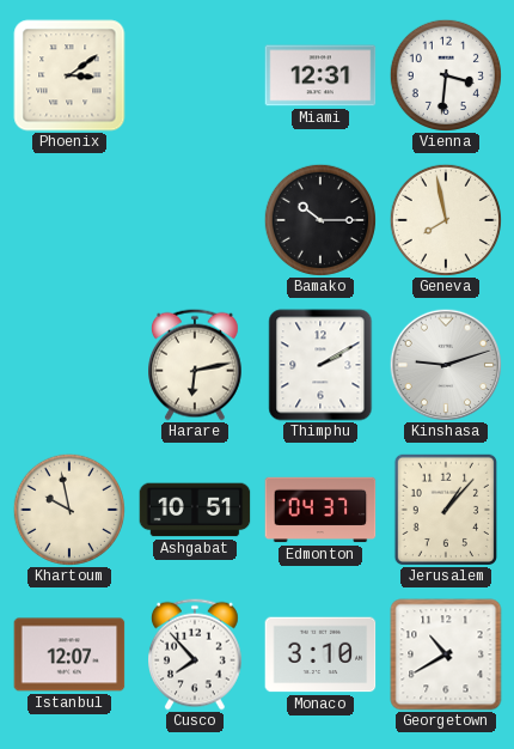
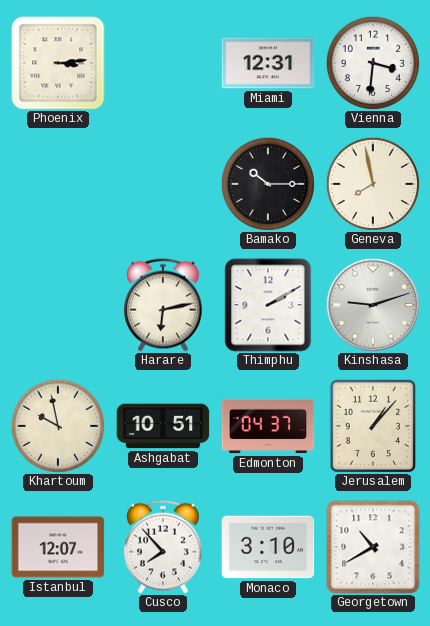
Phoenix: 3:09 -> 3:14
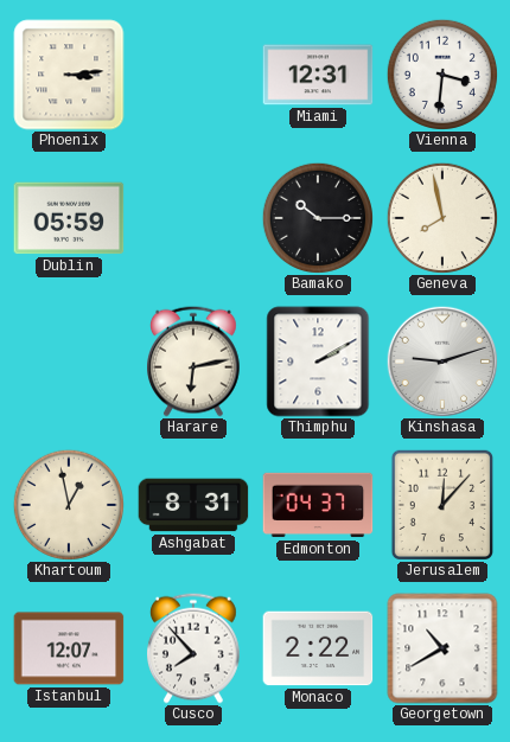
Dublin: none -> 05:59
Khartoum: 9:58 -> 12:58
Ashgabat: 10:51 -> 8:31
Jerusalem: 1:07 -> 12:07
Monaco: 3:10 -> 2:22
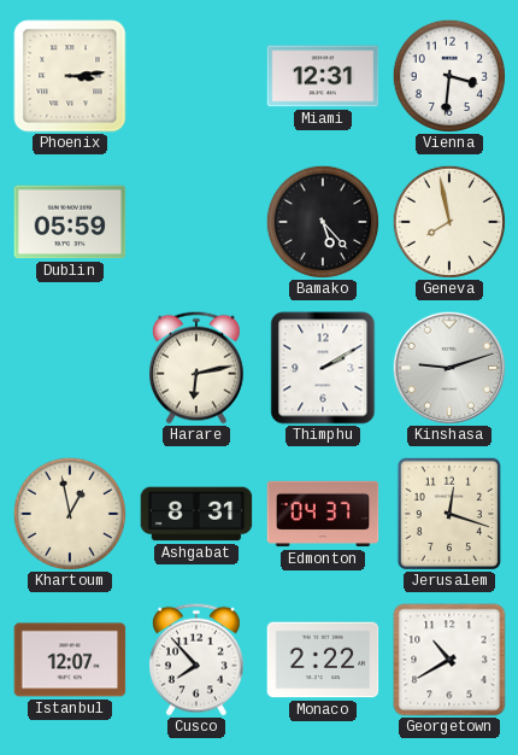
Bamako: 10:15 -> 5:23
Jerusalem: 12:07 -> 12:18
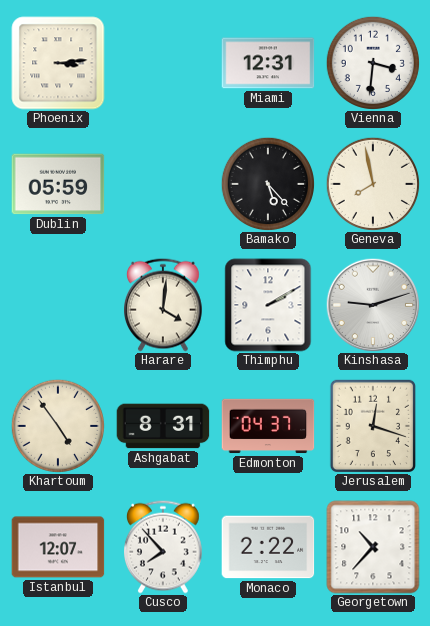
Harare: 6:13 -> 4:01
Khartoum: 12:58 -> 4:54
Georgetown: 10:40 -> 10:37
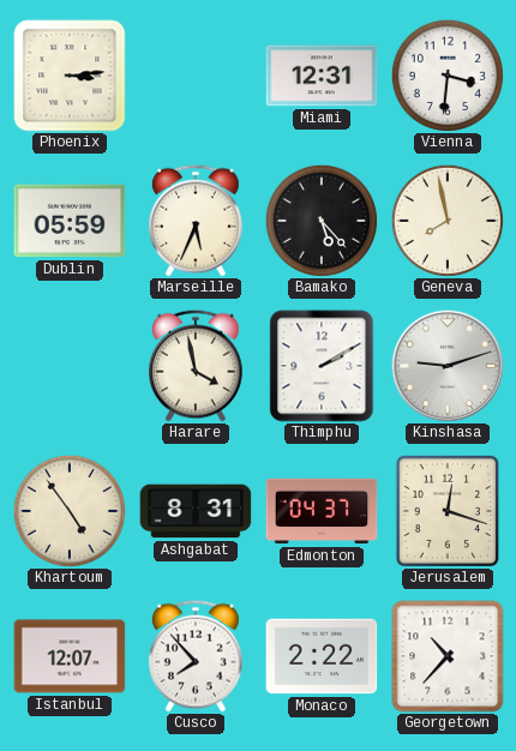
Marseille: none -> 5:34
Harare: 4:01 -> 3:58
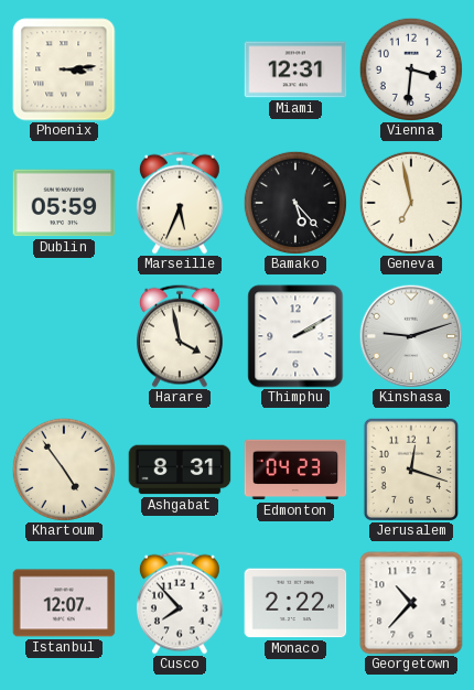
Geneva: 7:58 -> 6:58
Edmonton: 04:37 -> 04:23
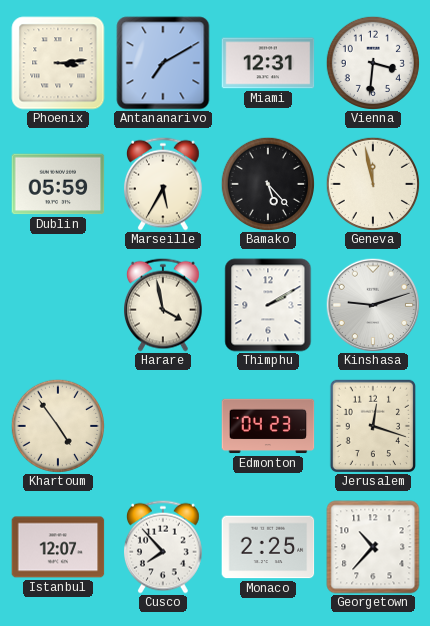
Antananarivo: none -> 7:10
Marseille: 5:34 -> 5:35
Geneva: 6:58 -> 11:58
Ashgabat: 8:31 -> none
Monaco: 2:22 -> 2:25
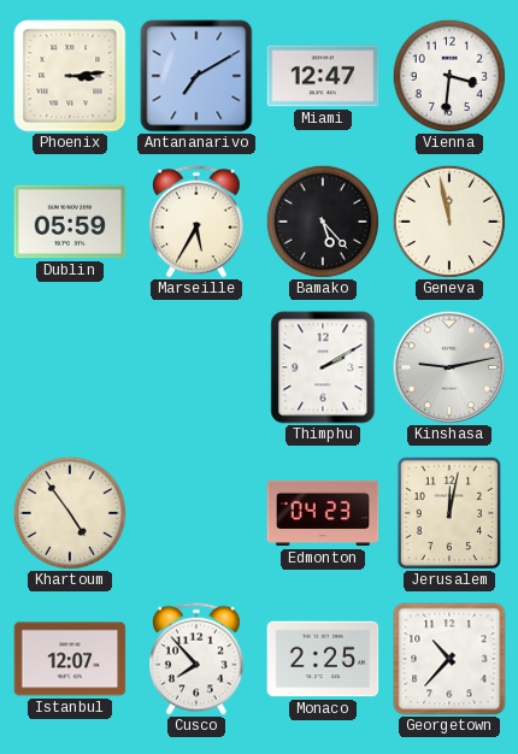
Miami: 12:31 -> 12:47
Harare: 3:58 -> none
Kinshasa: 9:12 -> 9:13
Jerusalem: 12:18 -> 12:02
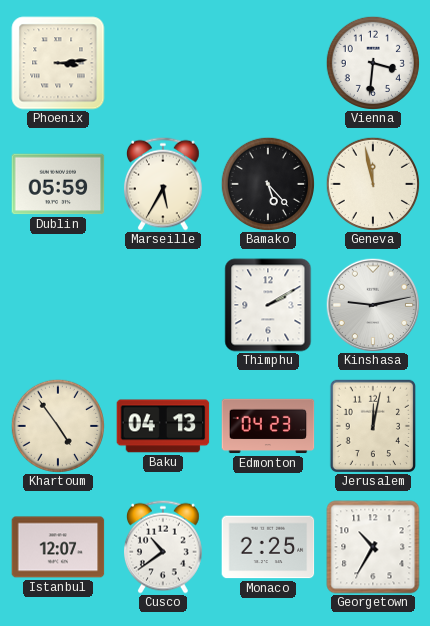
Antananarivo: 7:10 -> none
Miami: 12:47 -> none
Baku: none -> 04:13
Cusco: 7:53 -> 10:39
Georgetown: 10:37 -> 10:35
